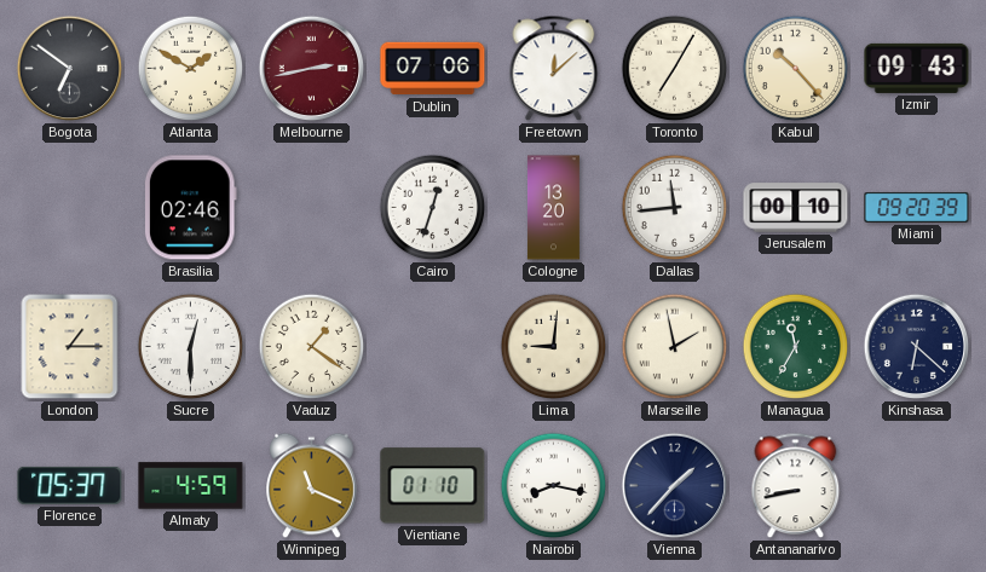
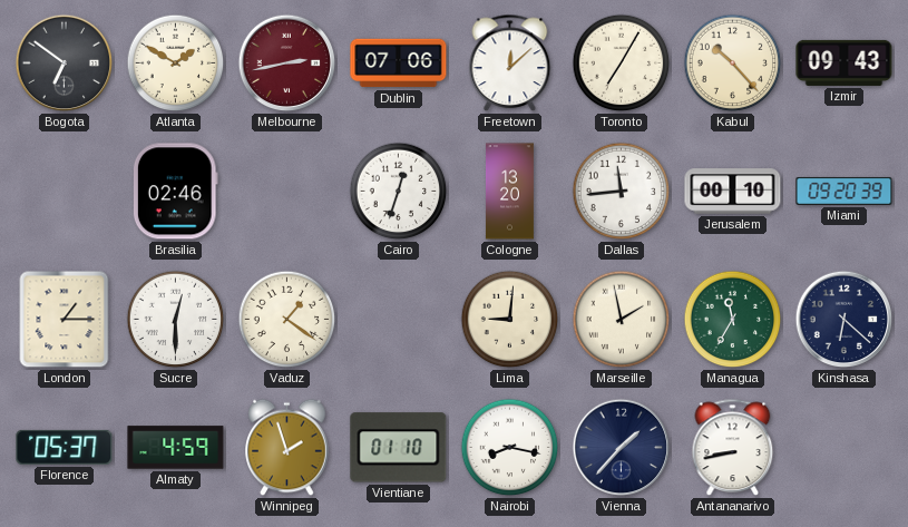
Winnipeg: 11:19 -> 1:57
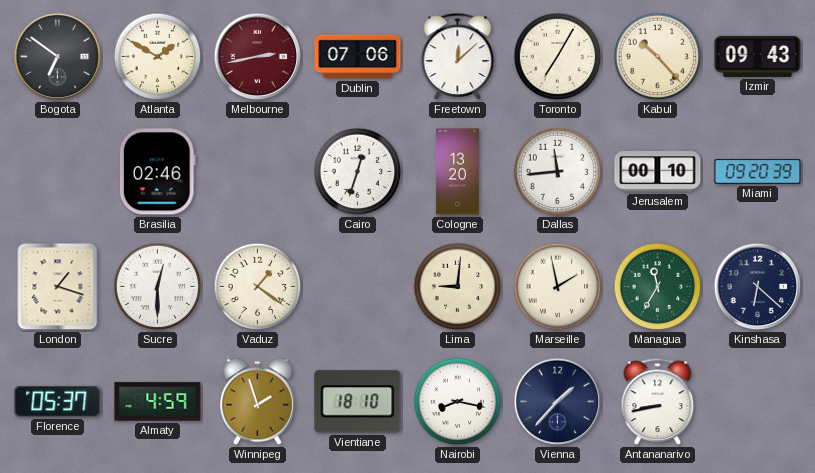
London: 1:15 -> 1:18
Vientiane: 01:10 -> 18:10
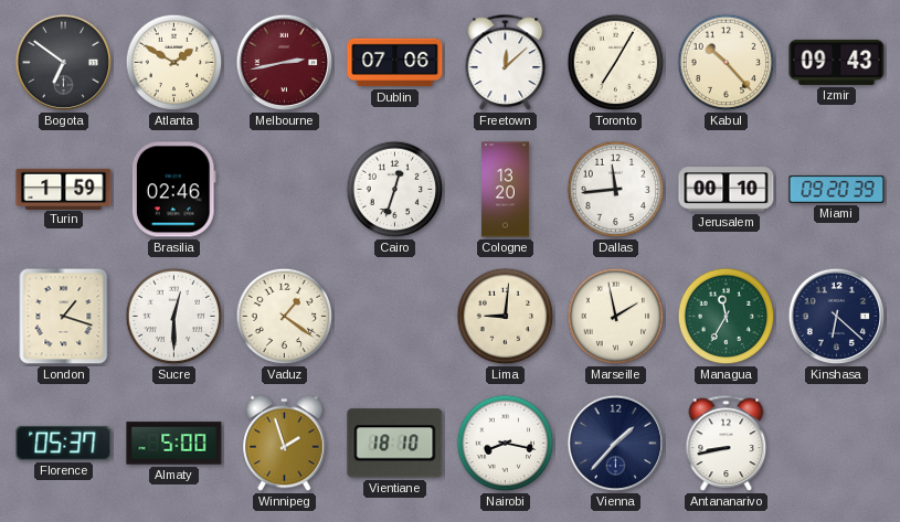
Turin: none -> 1:59
Almaty: 4:59 -> 5:00
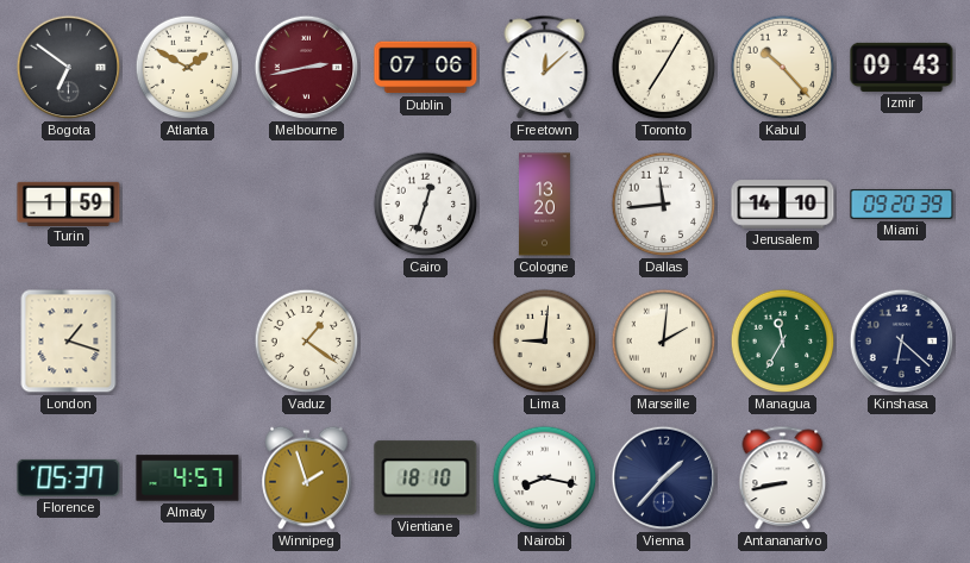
Brasilia: 02:46 -> none
Jerusalem: 00:10 -> 14:10
Sucre: 12:30 -> none
Marseille: 1:58 -> 2:01
Almaty: 5:00 -> 4:57
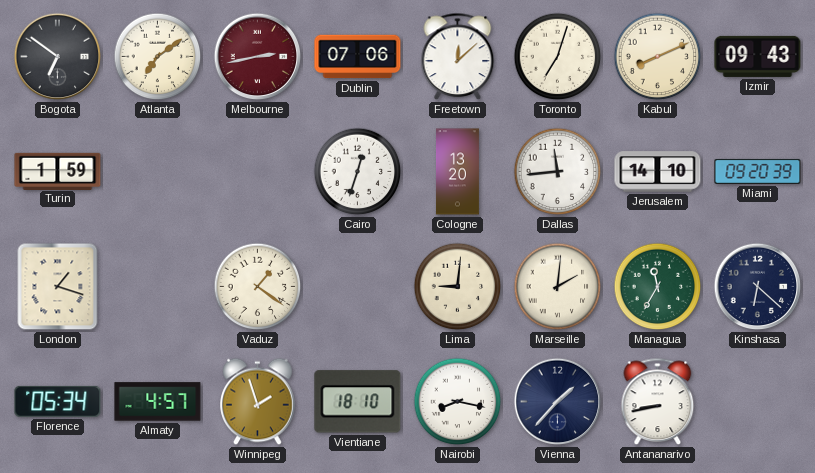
Atlanta: 1:50 -> 7:09
Toronto: 7:05 -> 7:03
Kabul: 10:23 -> 8:11
Florence: 05:37 -> 05:34
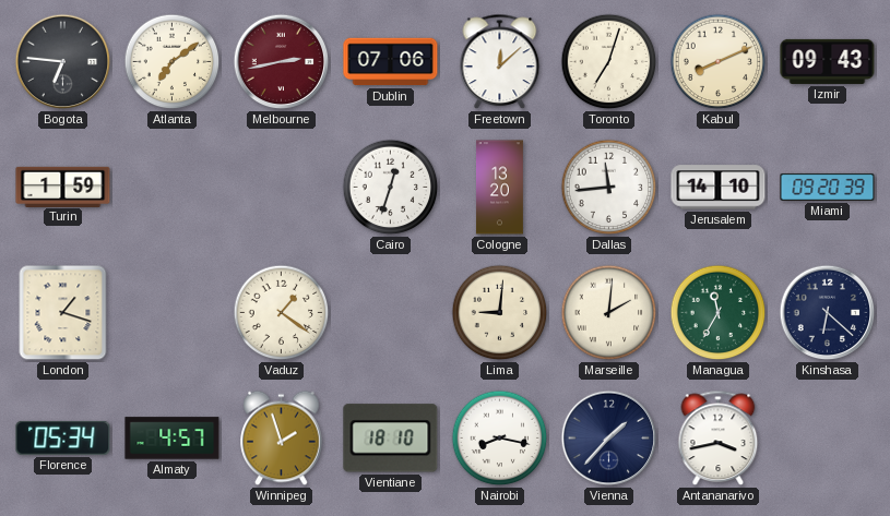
Bogota: 6:51 -> 6:46
Antananarivo: 8:43 -> 3:43
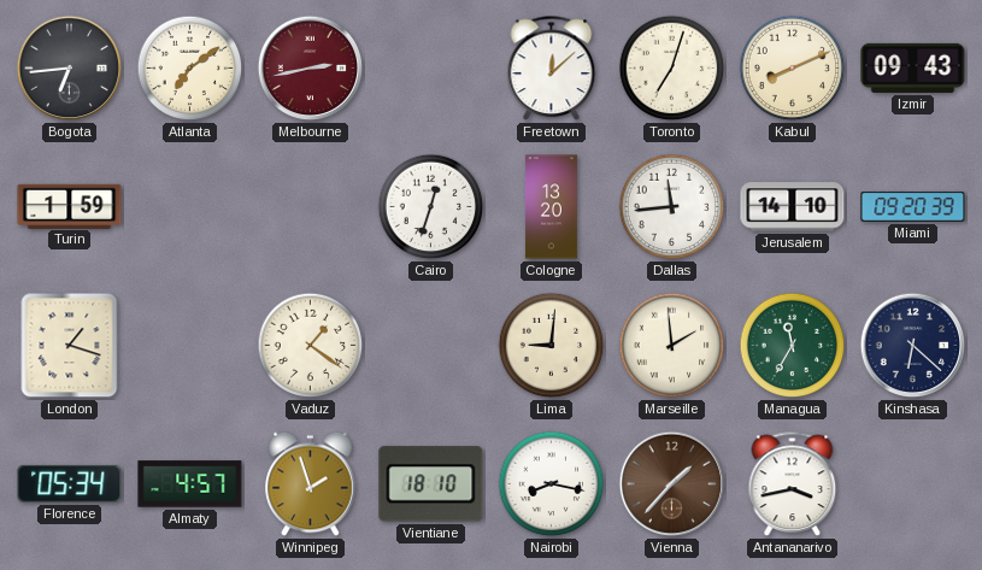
Bogota: 6:46 -> 6:44
Dublin: 07:06 -> none
Marseille: 2:01 -> 1:59
Vienna dial: navy -> brown
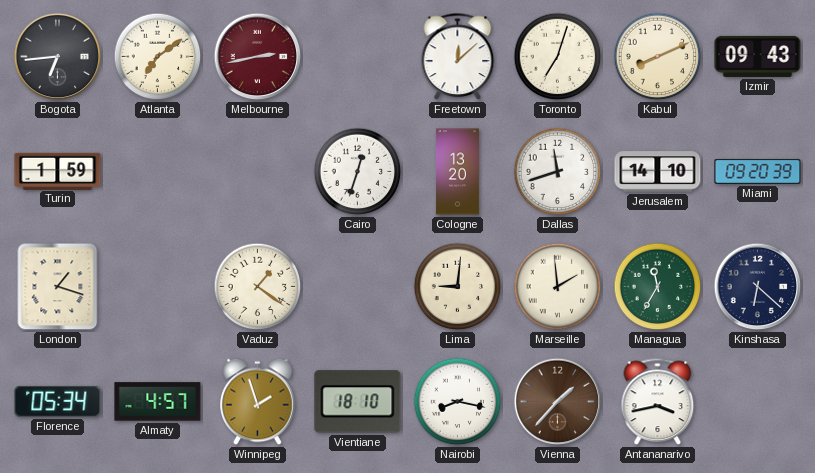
Dallas: 11:44 -> 11:42
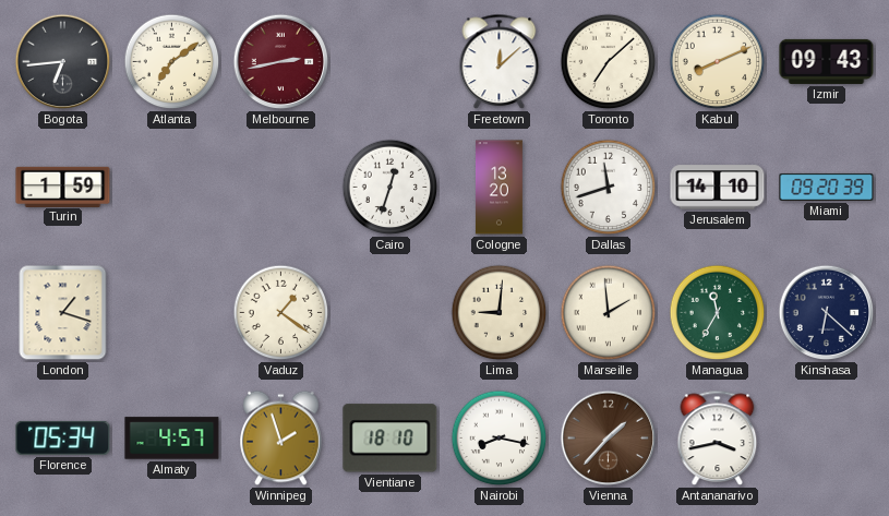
Toronto: 7:03 -> 7:08
